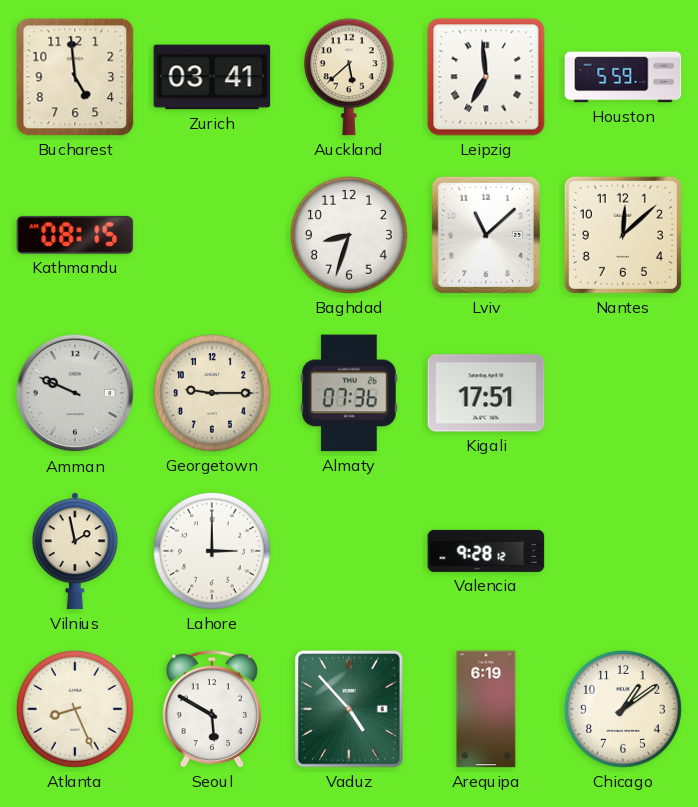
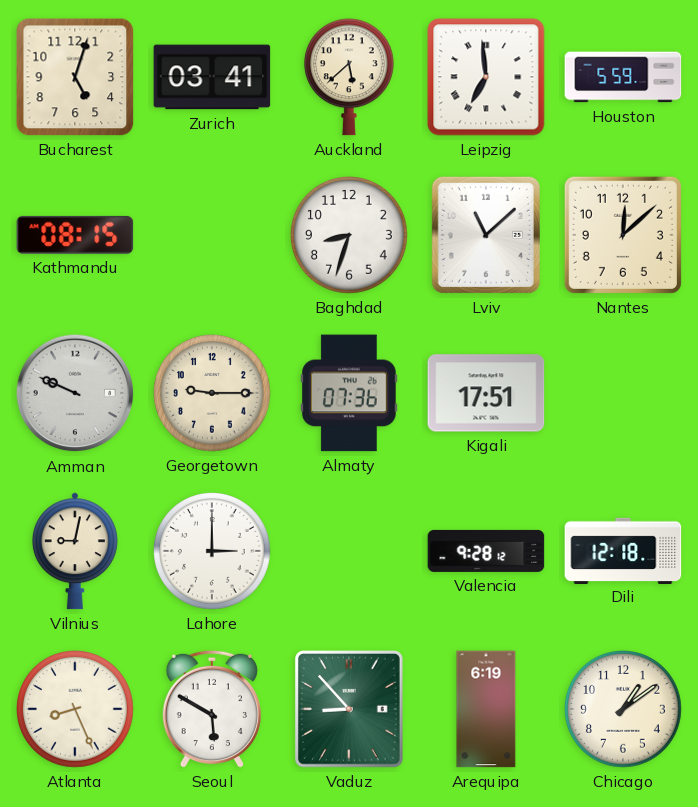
Bucharest: 4:59 -> 5:03
Vilnius: 1:58 -> 9:02
Dili: none -> 12:18
Vaduz: 4:53 -> 8:53
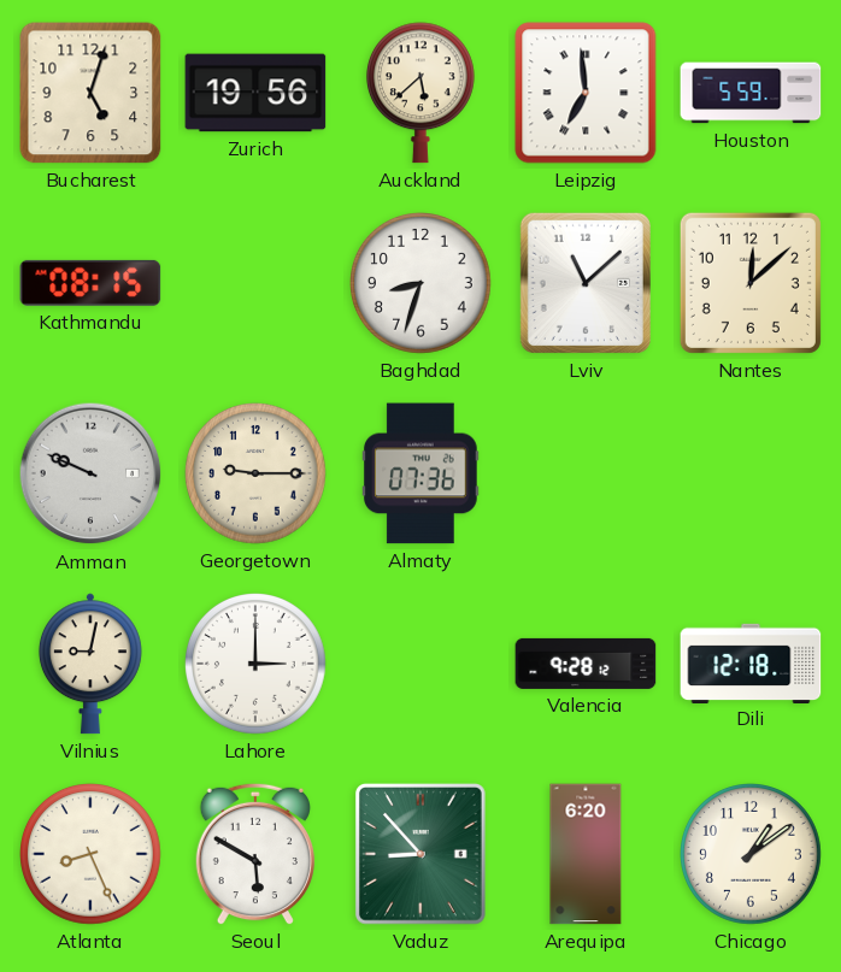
Zurich: 03:41 -> 19:56
Kigali: 17:51 -> none
Arequipa: 6:19 -> 6:20
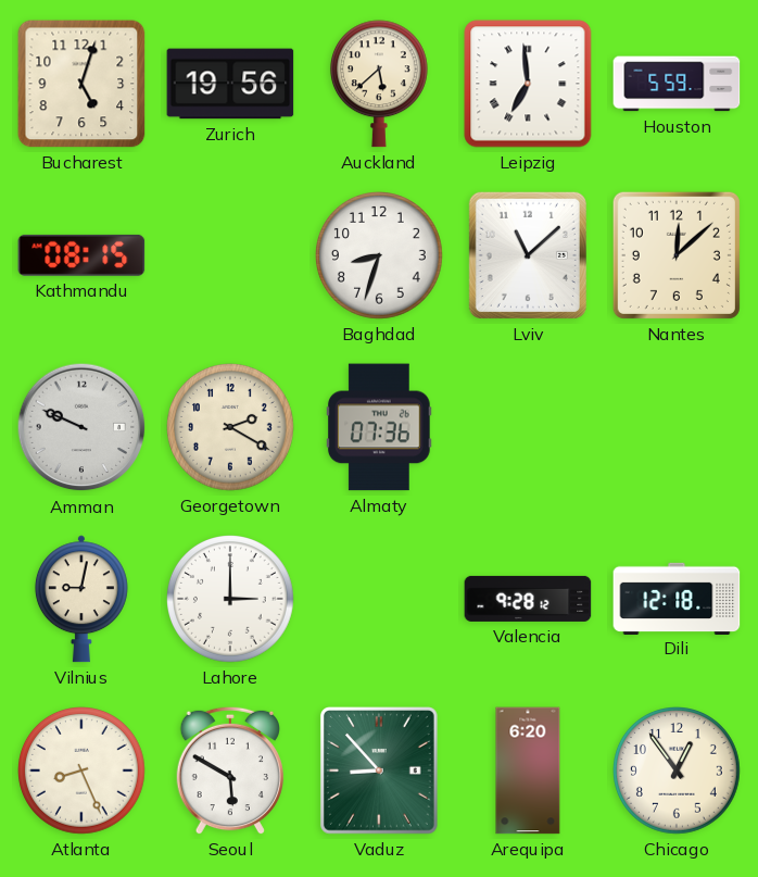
Georgetown: 9:15 -> 2:20
Chicago: 1:09 -> 12:54
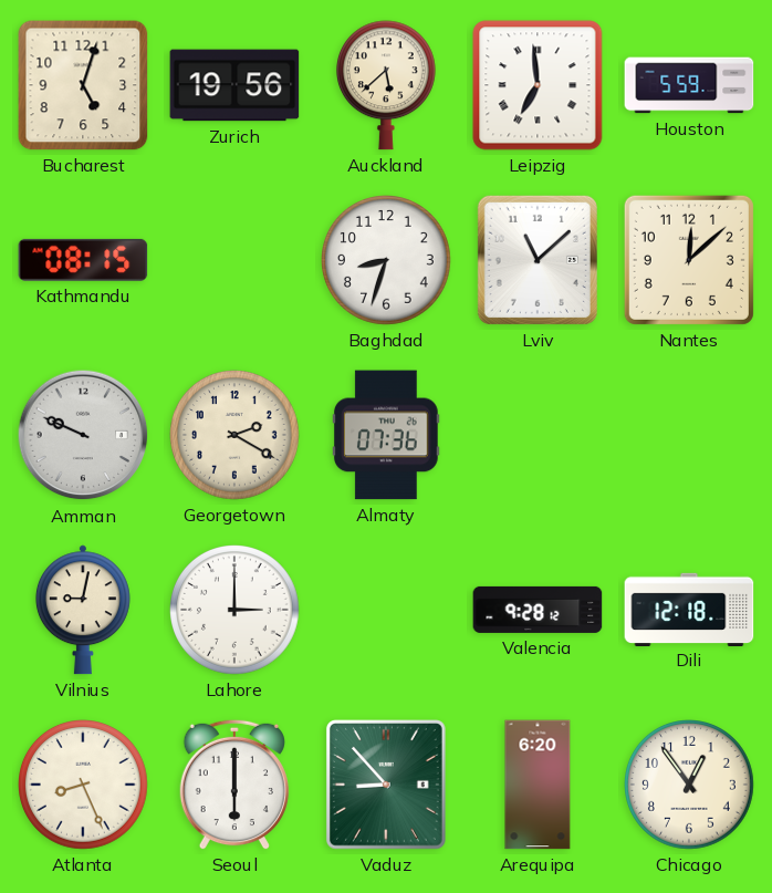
Seoul: 5:50 -> 6:00
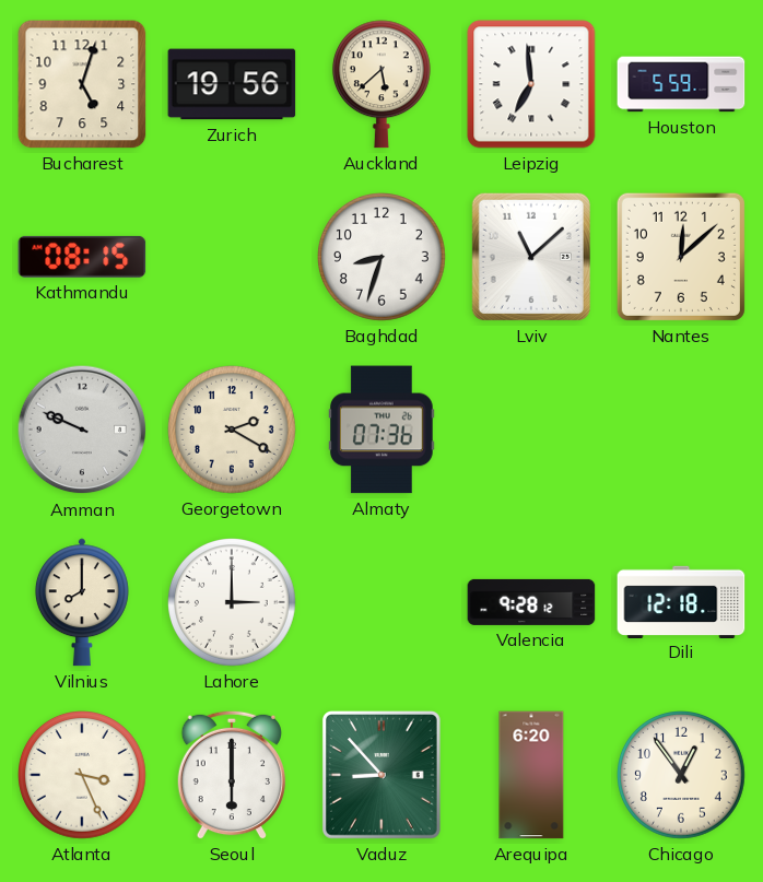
Vilnius: 9:02 -> 8:00
Atlanta: 8:26 -> 3:26
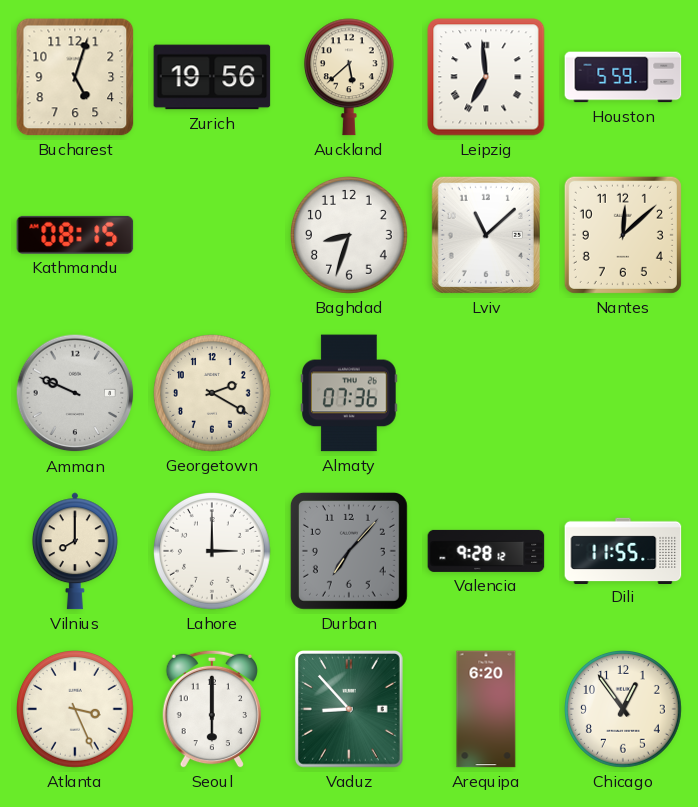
Durban: none -> 7:07
Dili: 12:18 -> 11:55
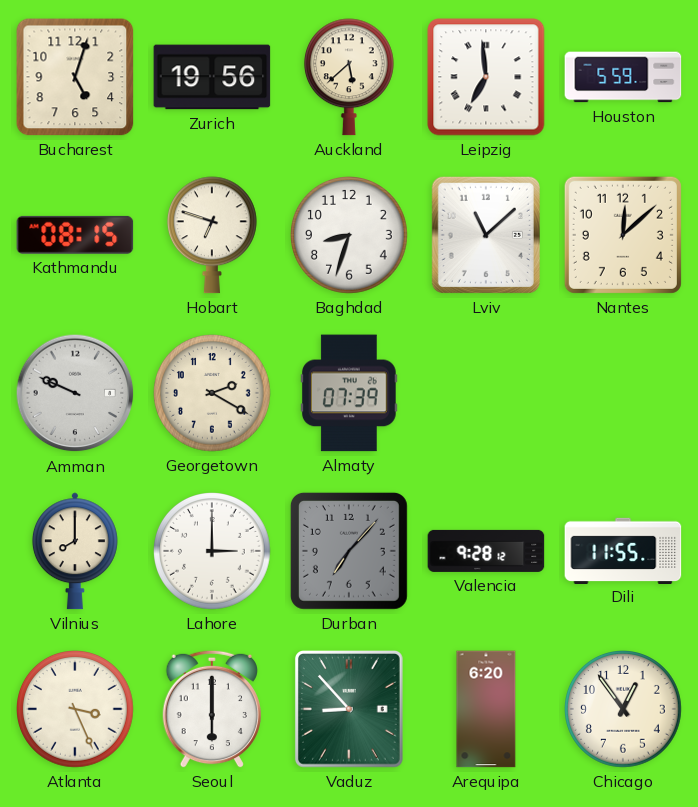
Hobart: none -> 6:48
Almaty: 07:36 -> 07:39
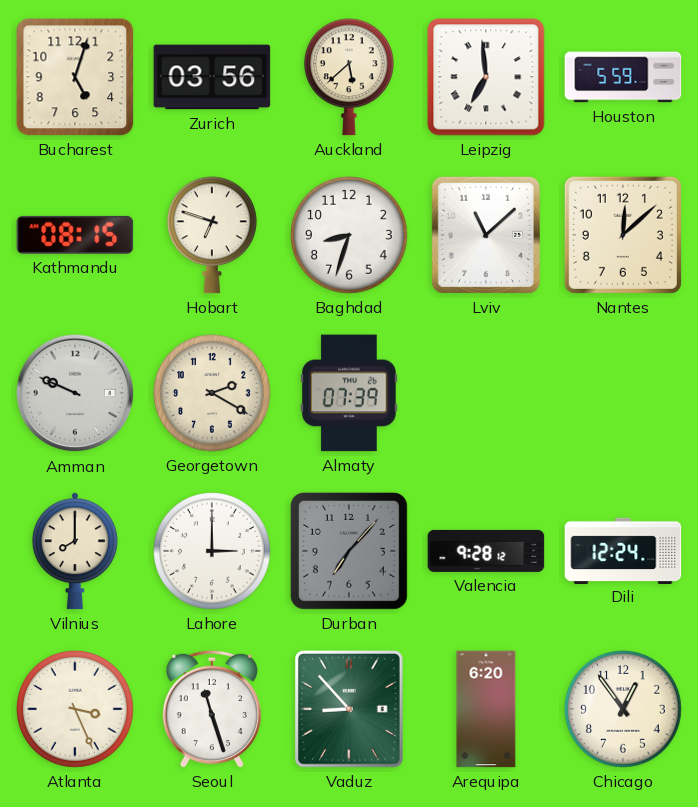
Zurich: 19:56 -> 03:56
Dili: 11:55 -> 12:24
Seoul: 6:00 -> 11:27
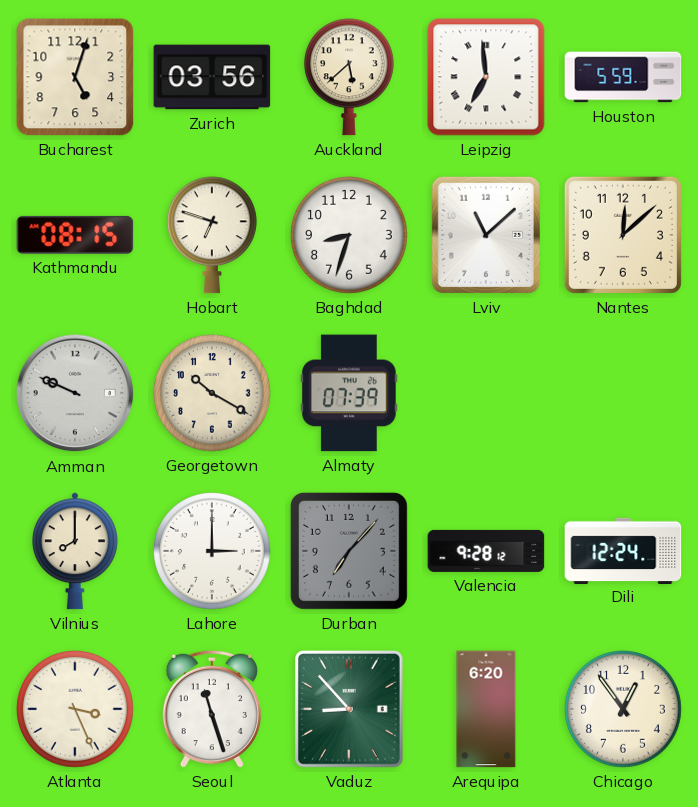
Georgetown: 2:20 -> 10:20
